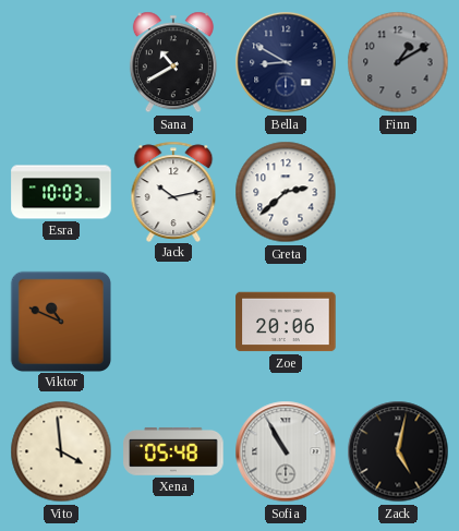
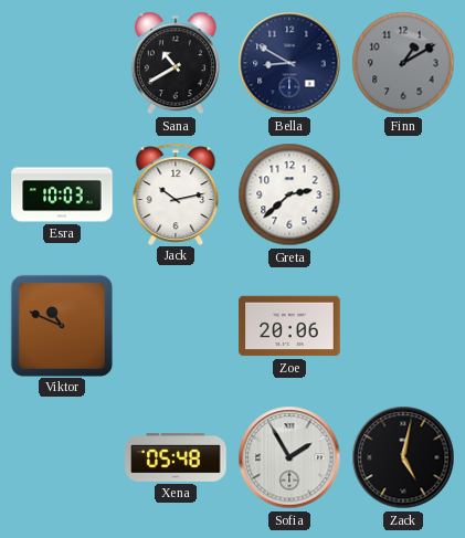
Vito: 3:59 -> none
Sofia: 10:55 -> 1:55
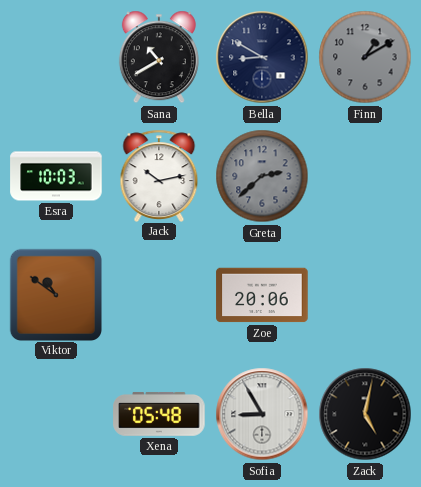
Greta dial: white -> grey
Viktor: 10:49 -> 10:51
Sofia: 1:55 -> 8:55
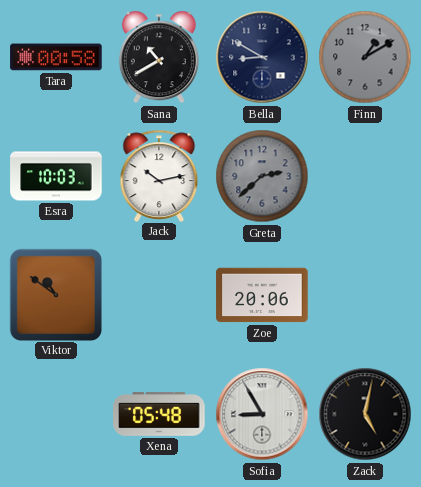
Tara: none -> 00:58
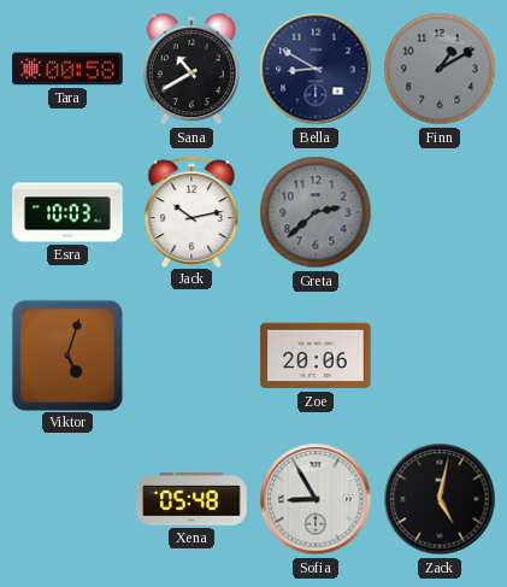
Viktor: 10:51 -> 5:03
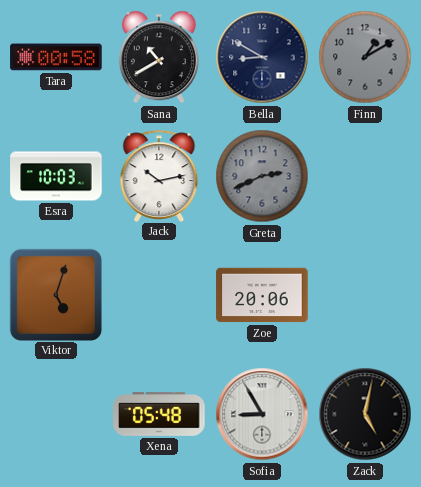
Greta: 2:38 -> 2:41
